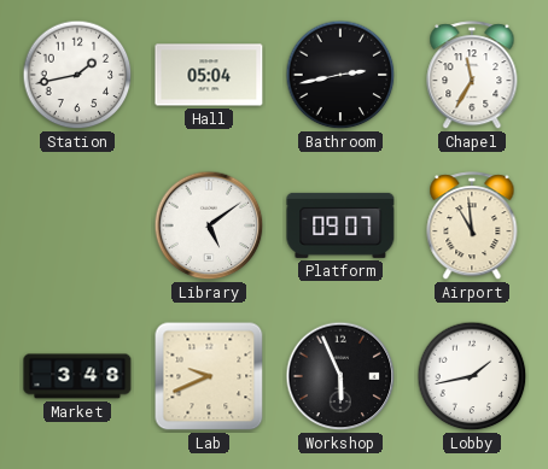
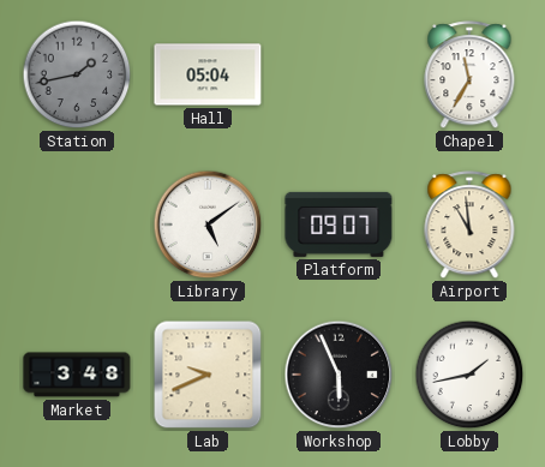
Station dial: white -> grey
Bathroom: 2:43 -> none
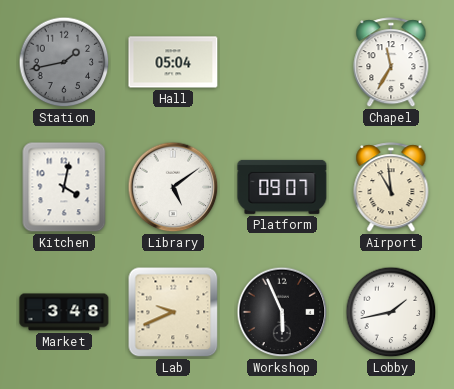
Kitchen: none -> 4:02
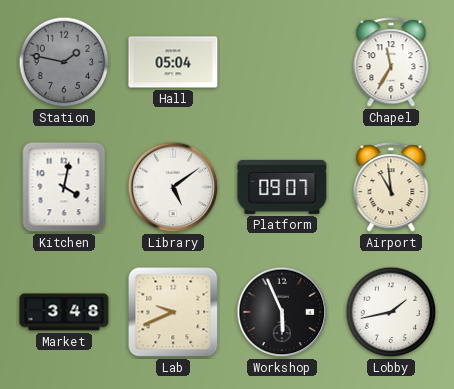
Station: 1:43 -> 1:47
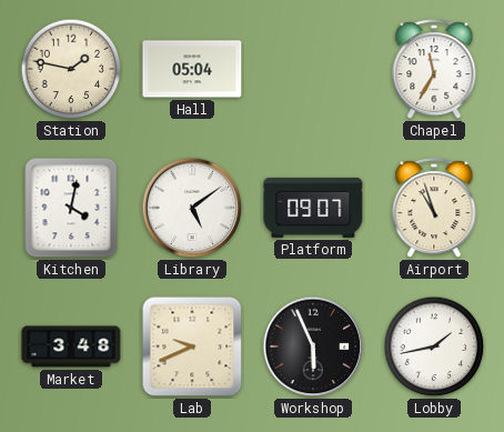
Station dial: grey -> cream
Airport: 10:59 -> 10:57
